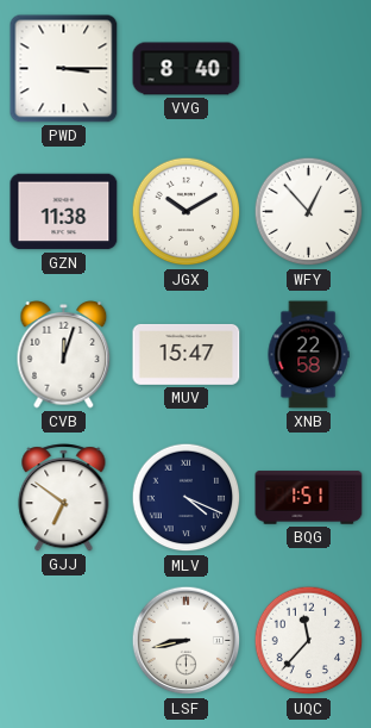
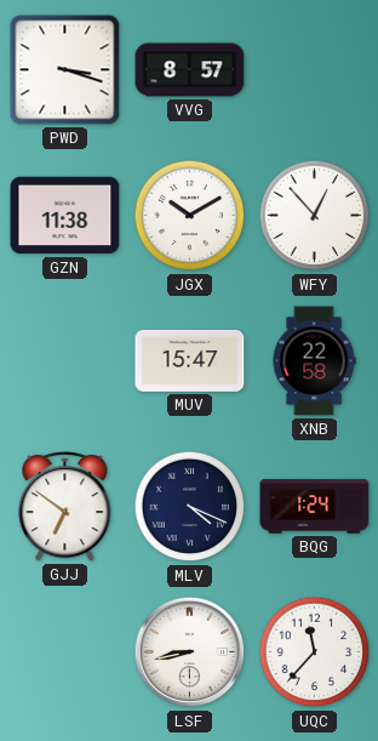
PWD: 3:15 -> 3:18
VVG: 8:40 -> 8:57
CVB: 12:03 -> none
BQG: 1:51 -> 1:24
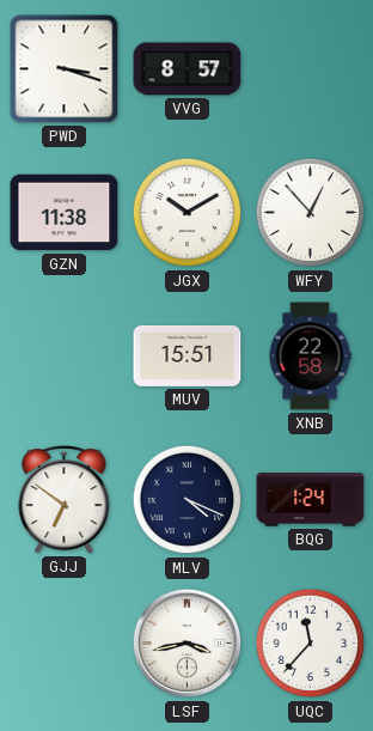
MUV: 15:47 -> 15:51
LSF: 8:43 -> 3:43
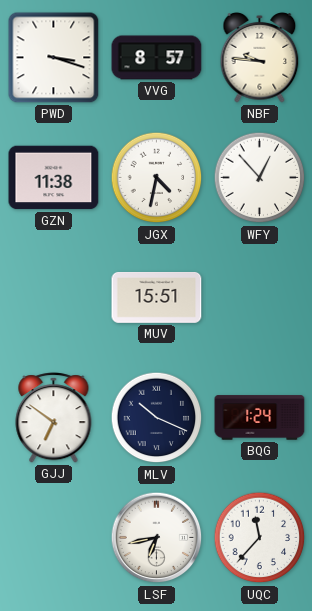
NBF: none -> 9:46
JGX: 10:10 -> 4:32
XNB: 22:58 -> none
MLV: 4:19 -> 10:19
LSF: 3:43 -> 6:43
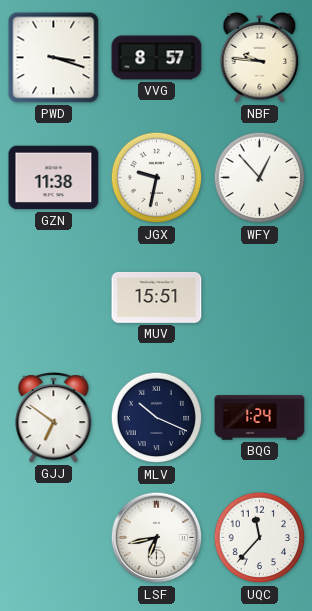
JGX: 4:32 -> 9:32
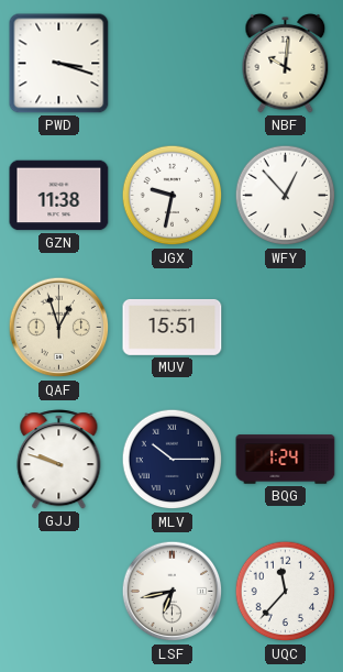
VVG: 8:57 -> none
NBF: 9:46 -> 10:01
QAF: none -> 12:57
GJJ: 6:51 -> 9:48
MLV: 10:19 -> 10:15
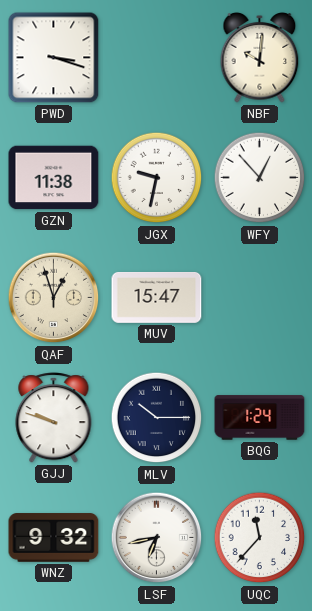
MUV: 15:51 -> 15:47
WNZ: none -> 9:32
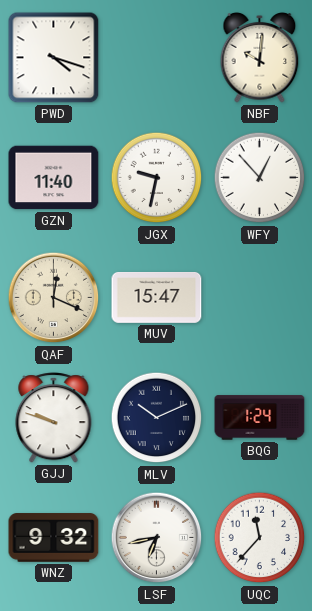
PWD: 3:18 -> 4:18
GZN: 11:38 -> 11:40
QAF: 12:57 -> 12:19
MLV: 10:15 -> 10:11
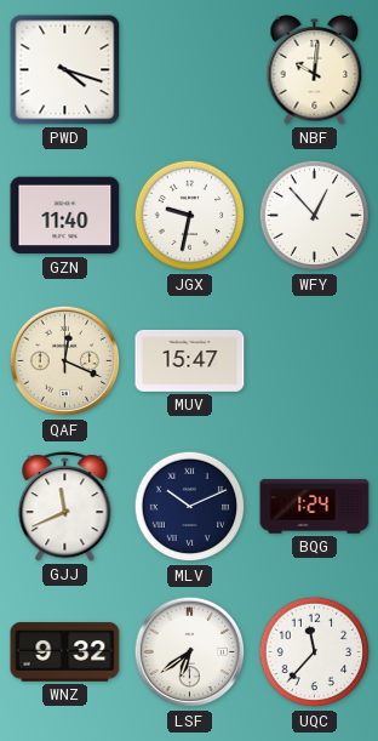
GJJ: 9:48 -> 11:41
LSF: 6:43 -> 6:39
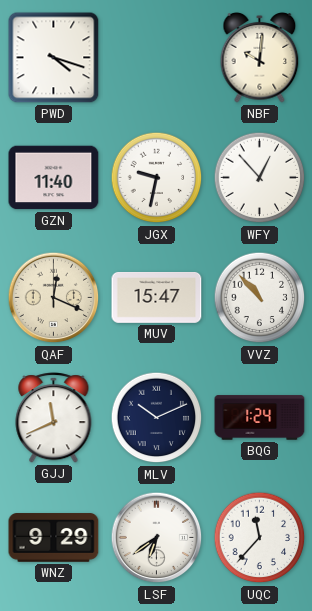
VVZ: none -> 10:53
WNZ: 9:32 -> 9:29
